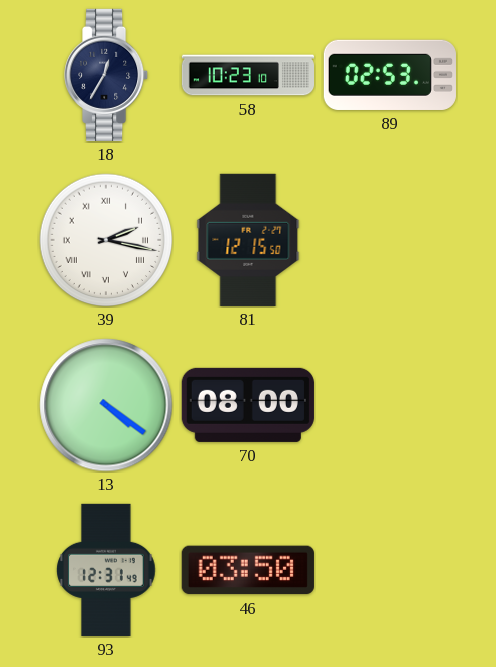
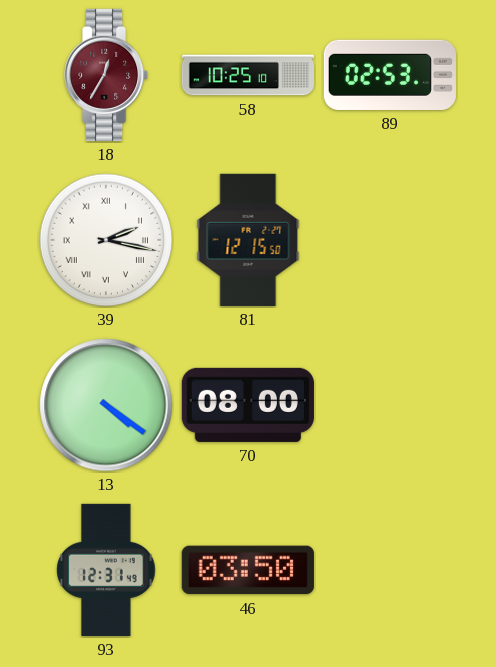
18 dial: navy -> burgundy
58: 10:23 -> 10:25
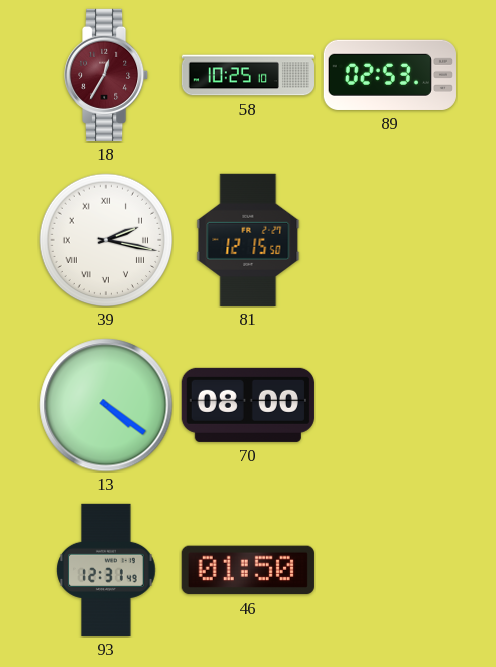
46: 03:50 -> 01:50
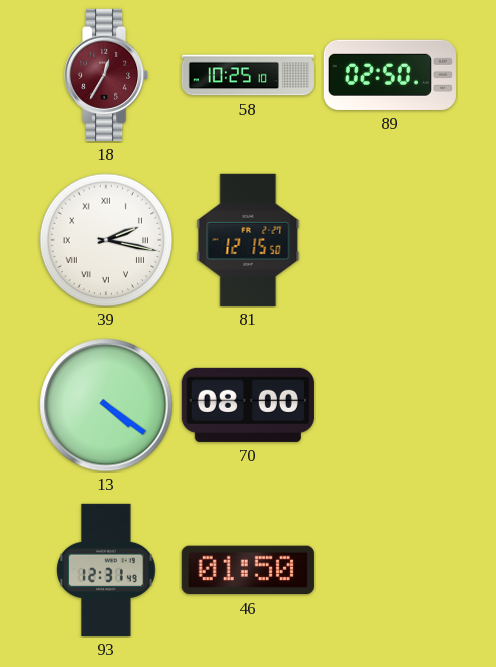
89: 02:53 -> 02:50
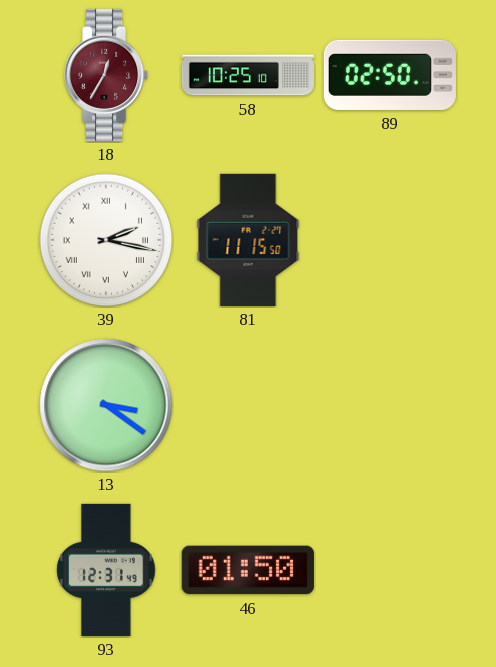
81: 12:15 -> 11:15
13: 4:21 -> 3:21
70: 08:00 -> none
